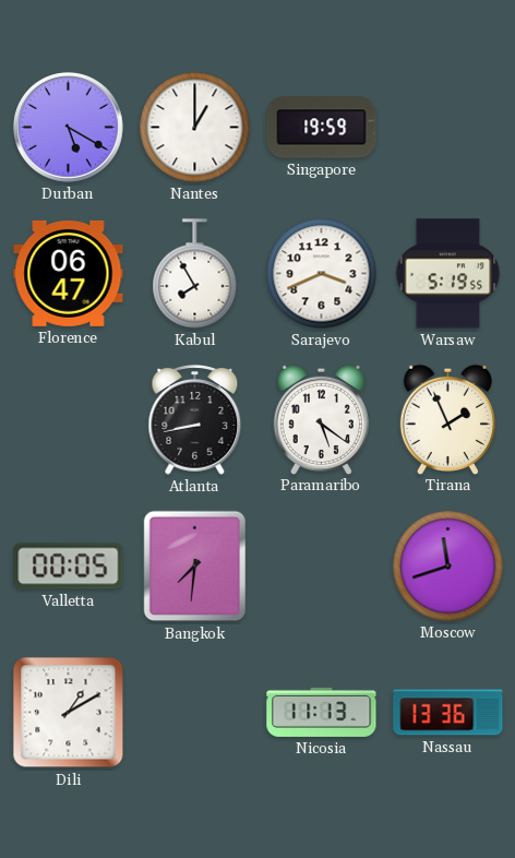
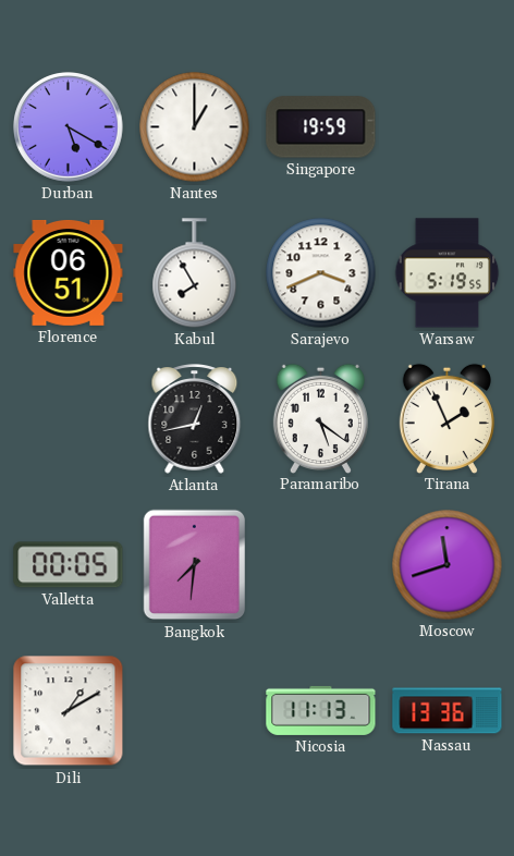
Florence: 06:47 -> 06:51
Atlanta: 8:43 -> 12:43
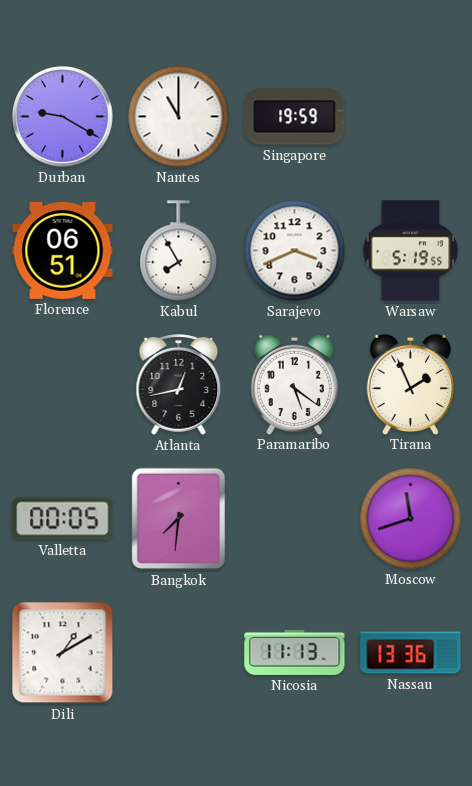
Durban: 5:20 -> 9:20
Nantes: 1:00 -> 11:00
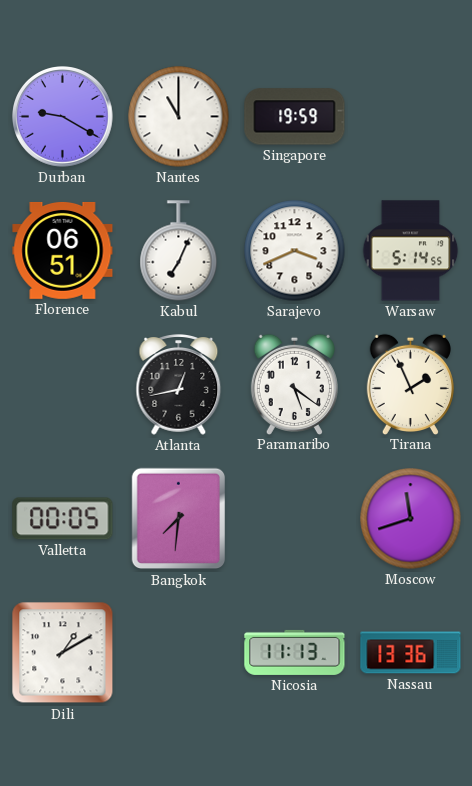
Kabul: 7:55 -> 7:04
Warsaw: 5:19 -> 5:14
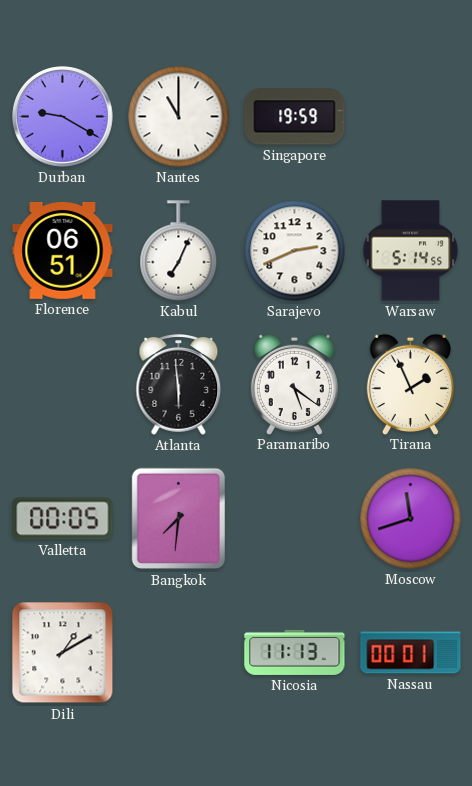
Sarajevo: 3:41 -> 2:41
Atlanta: 12:43 -> 5:59
Nassau: 13:36 -> 00:01
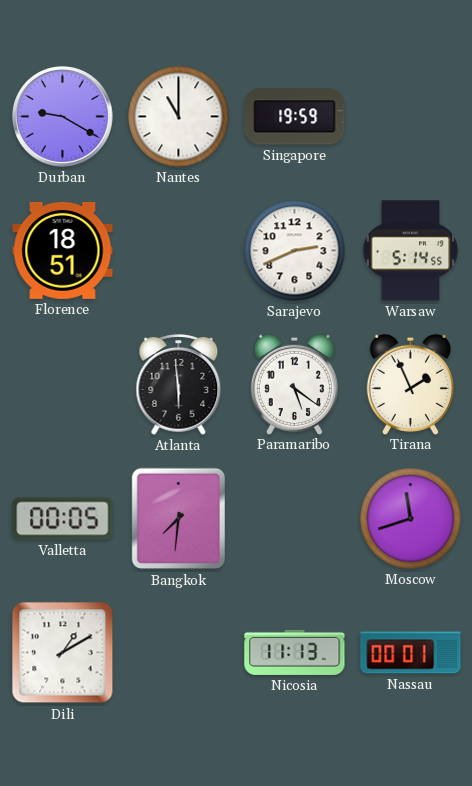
Florence: 06:51 -> 18:51
Kabul: 7:04 -> none
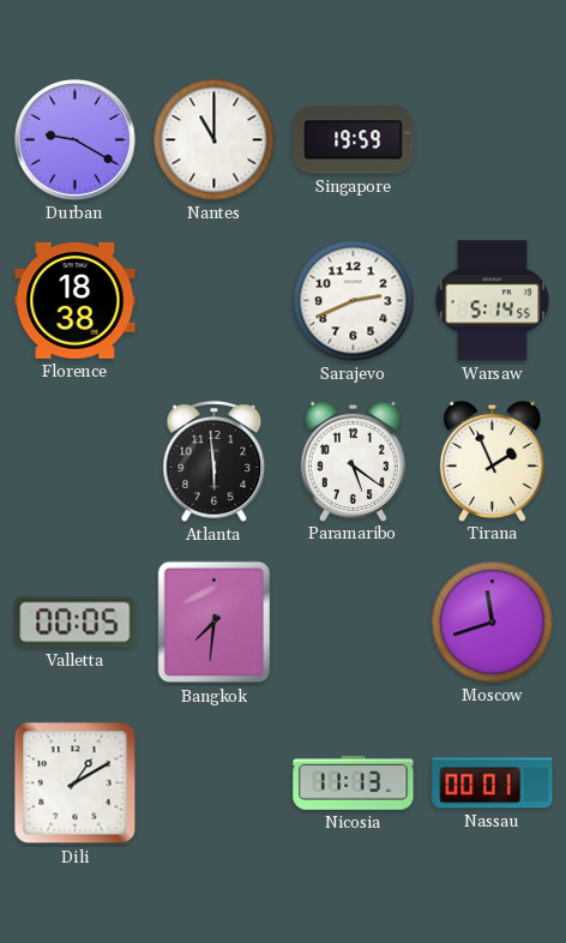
Florence: 18:51 -> 18:38
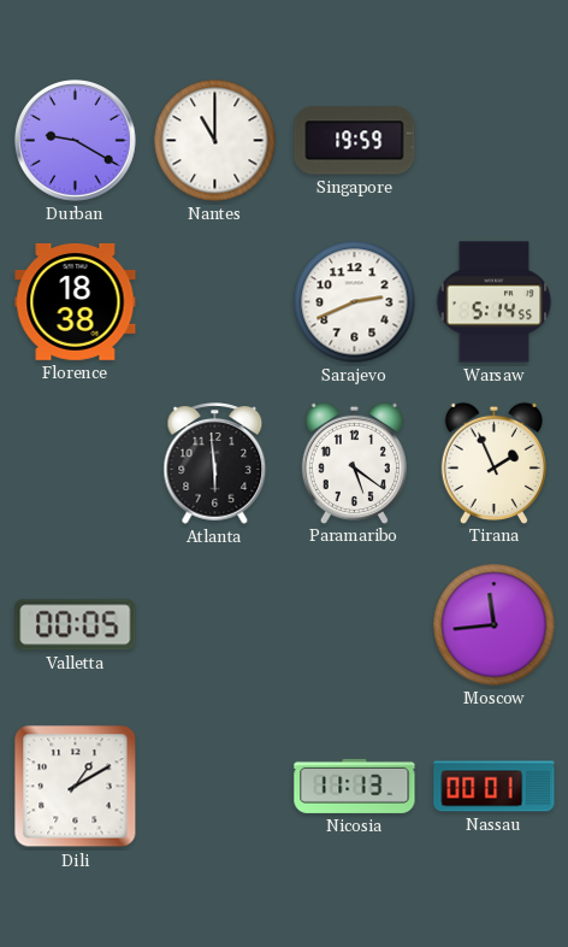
Bangkok: 7:31 -> none
Moscow: 11:42 -> 11:44
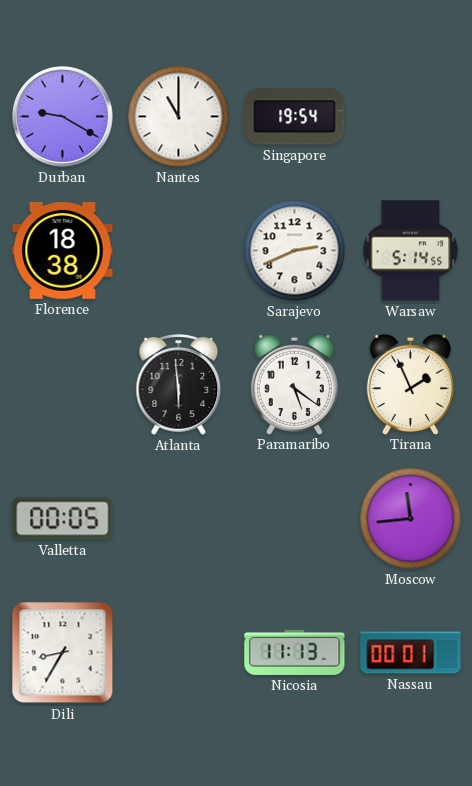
Singapore: 19:59 -> 19:54
Dili: 1:10 -> 8:35
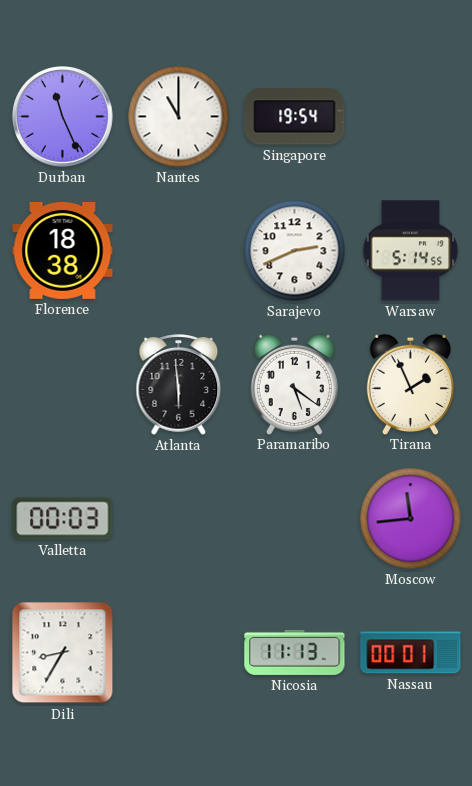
Durban: 9:20 -> 11:26
Valletta: 00:05 -> 00:03
